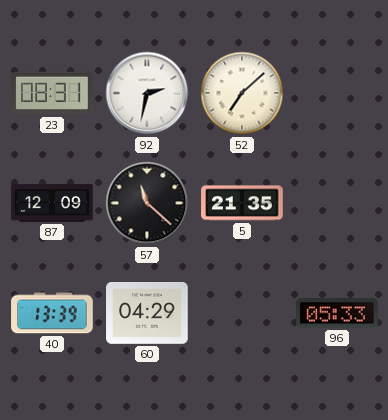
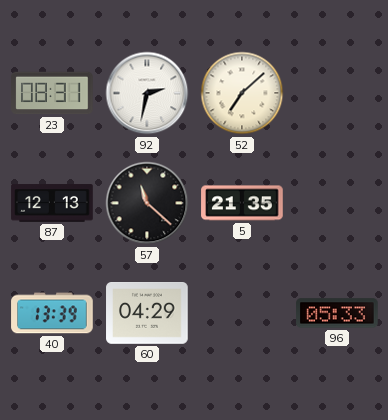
87: 12:09 -> 12:13
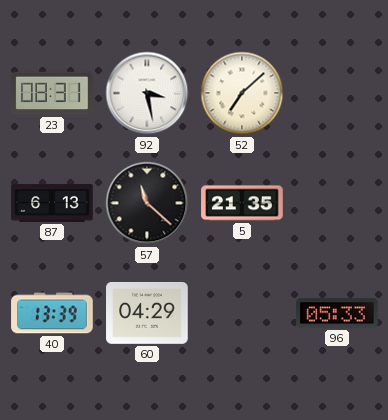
92: 2:32 -> 3:28
87: 12:13 -> 6:13
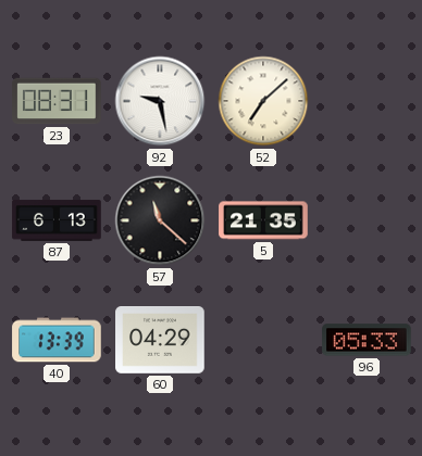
92: 3:28 -> 9:28
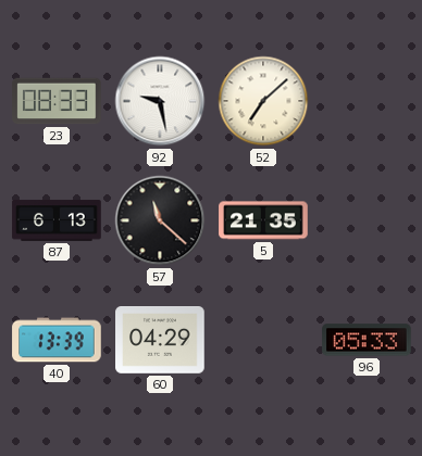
23: 08:31 -> 08:33
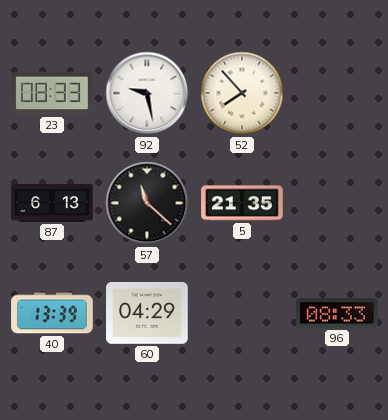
52: 7:08 -> 7:53
96: 05:33 -> 08:33
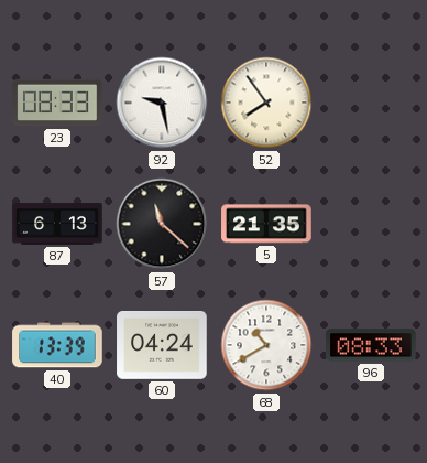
52: 7:53 -> 7:54
60: 04:29 -> 04:24
68: none -> 10:40
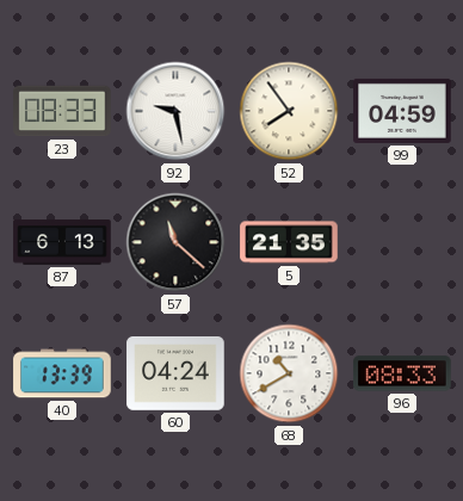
99: none -> 04:59
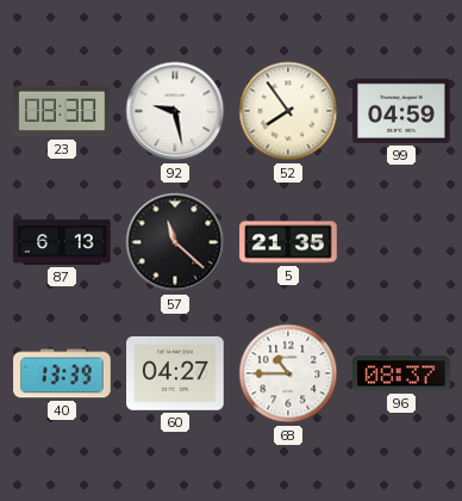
23: 08:33 -> 08:30
60: 04:24 -> 04:27
68: 10:40 -> 10:45
96: 08:33 -> 08:37
